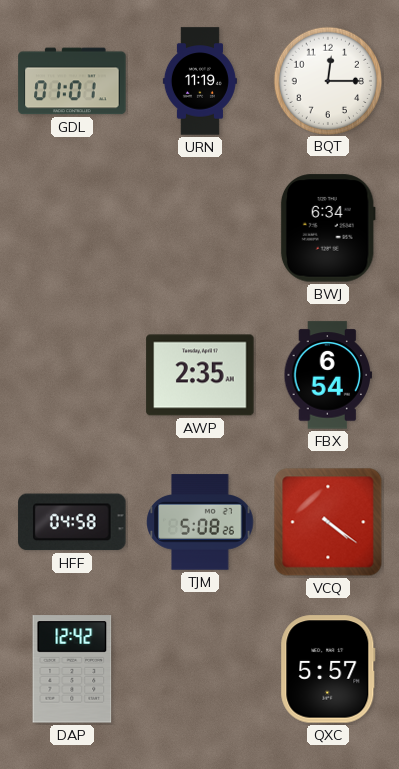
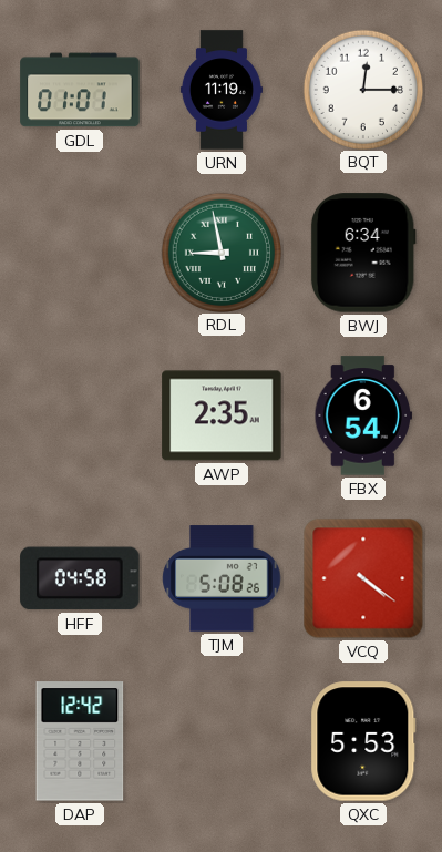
RDL: none -> 8:58
QXC: 5:57 -> 5:53
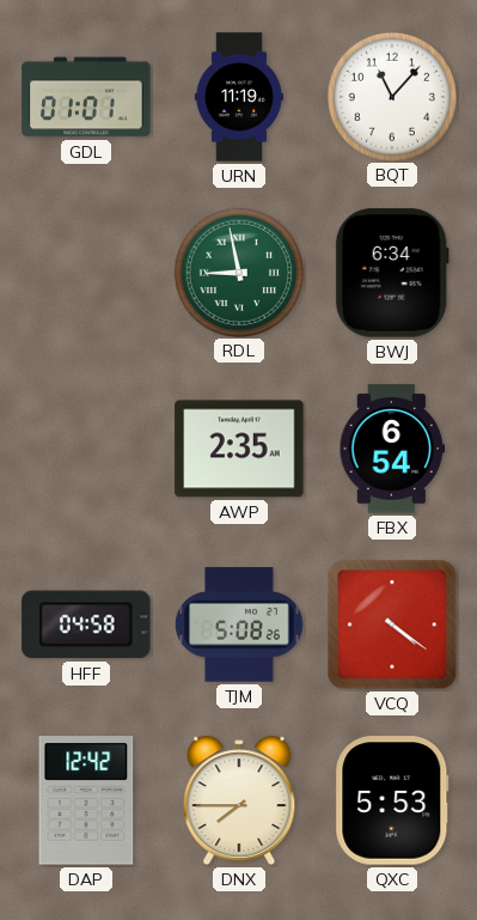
BQT: 12:15 -> 11:07
DNX: none -> 7:45
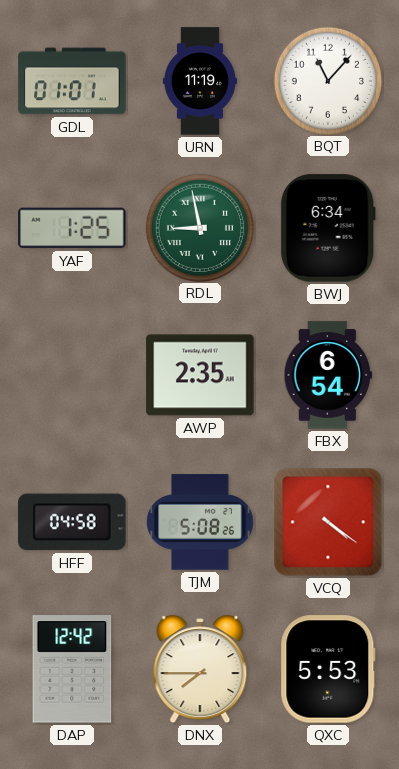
YAF: none -> 1:25
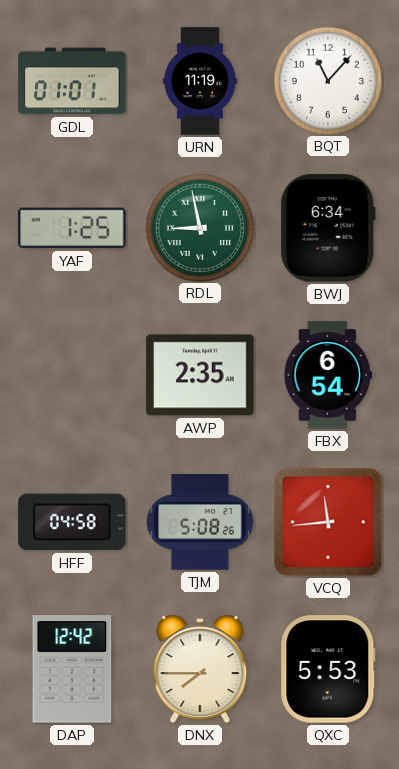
VCQ: 4:21 -> 11:44
